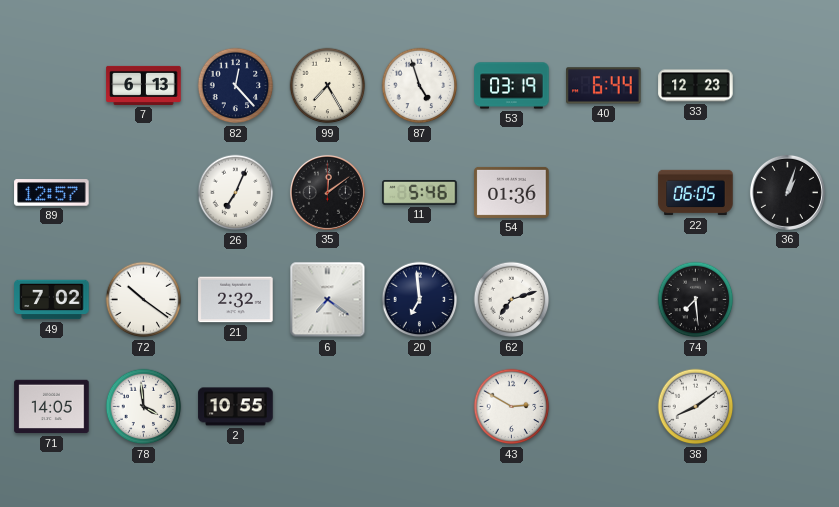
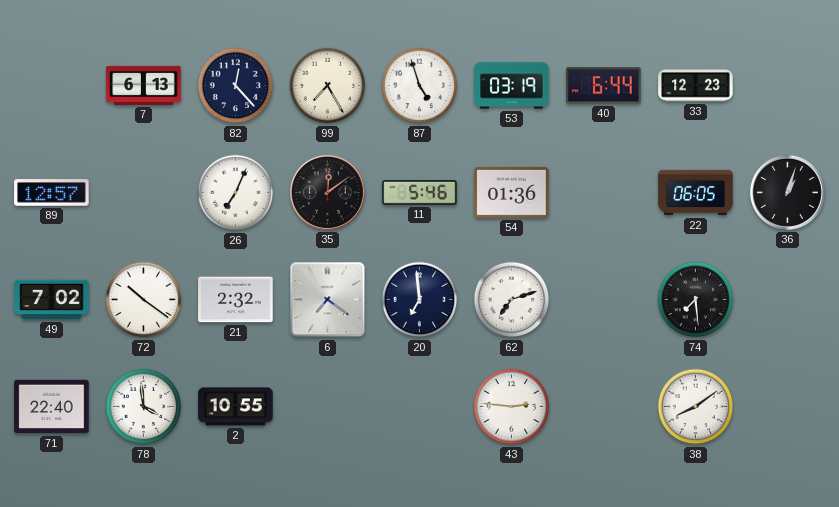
71: 14:05 -> 22:40
43: 2:50 -> 2:46
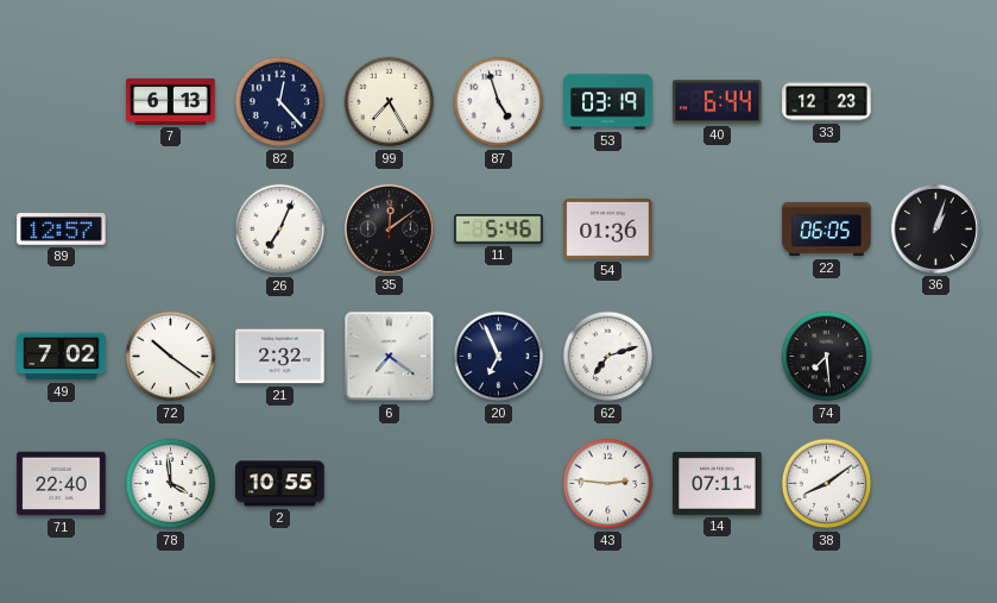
20: 6:59 -> 6:56
14: none -> 07:11
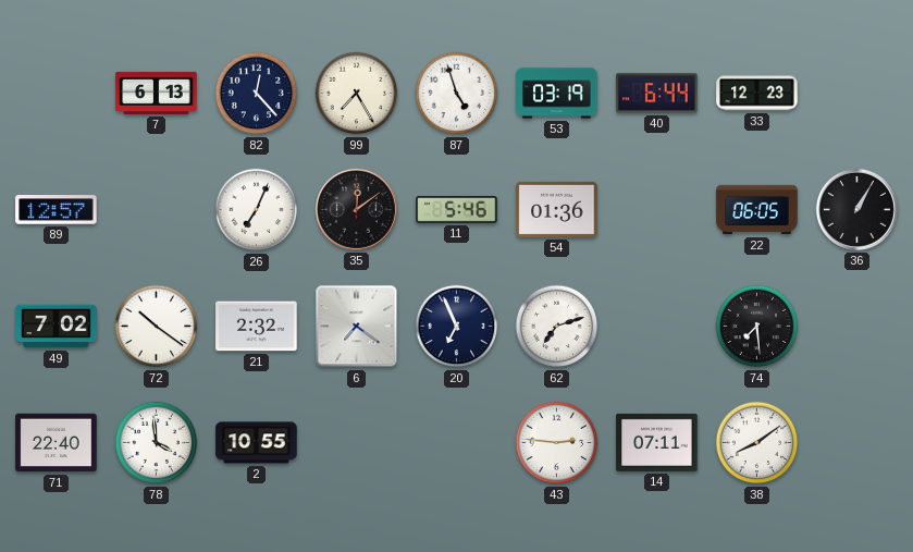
36: 1:03 -> 1:05
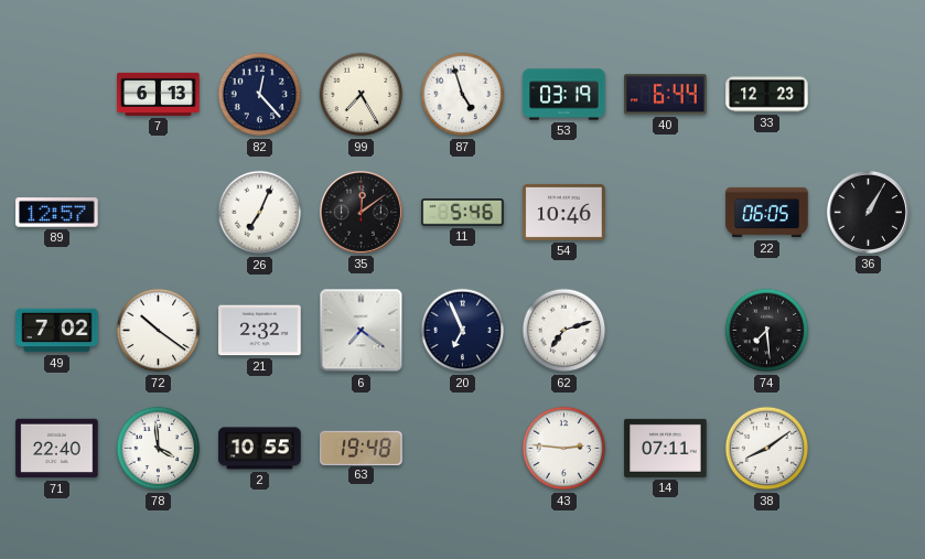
54: 01:36 -> 10:46
63: none -> 19:48
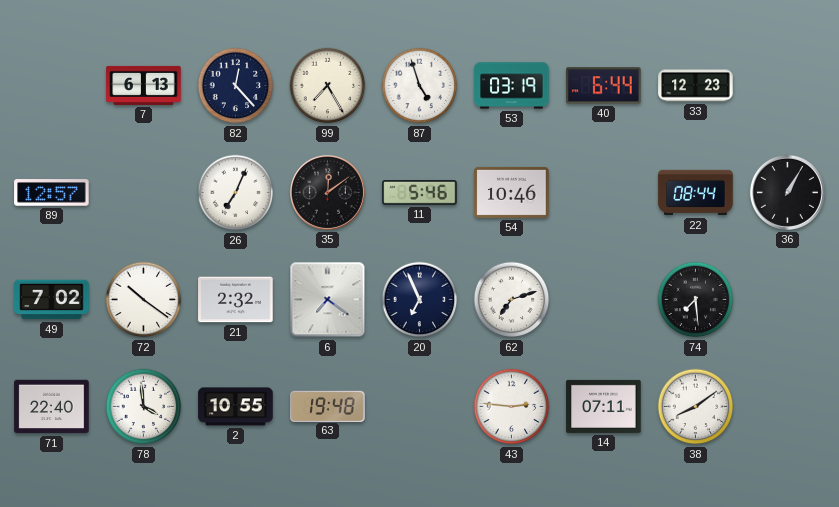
22: 06:05 -> 08:44
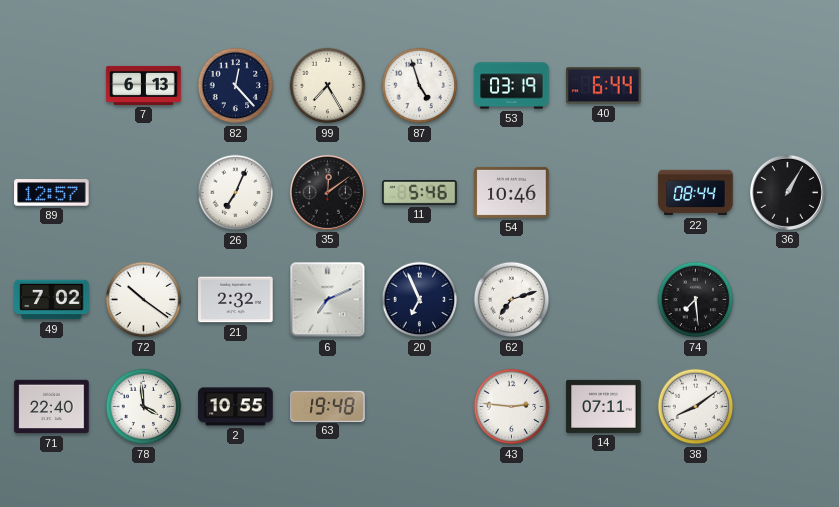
33: 12:23 -> none
6: 7:21 -> 7:11
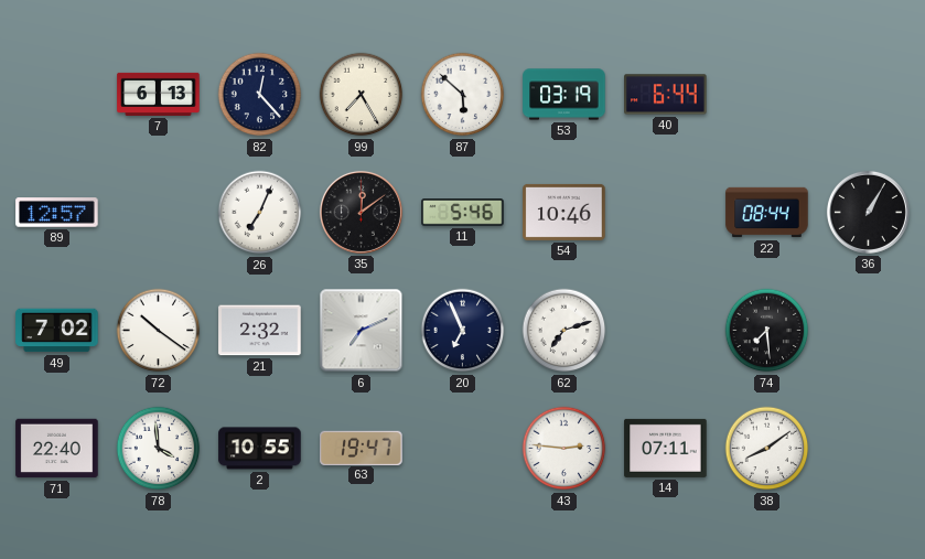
87: 4:57 -> 5:52
63: 19:48 -> 19:47
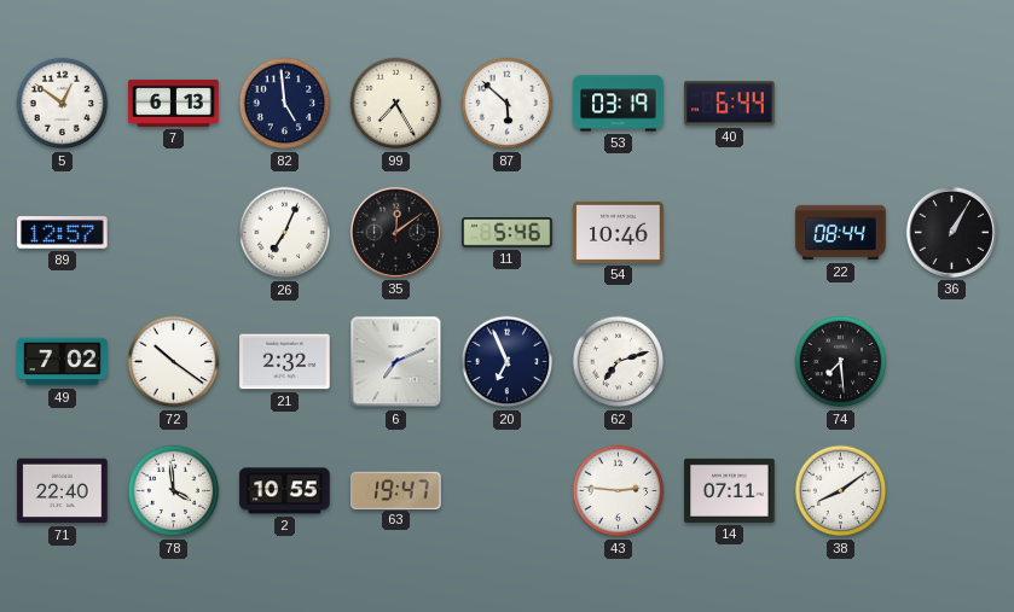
5: none -> 12:51
82: 12:23 -> 4:59
